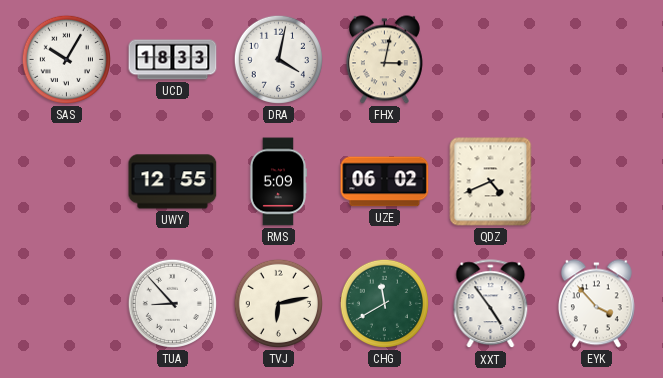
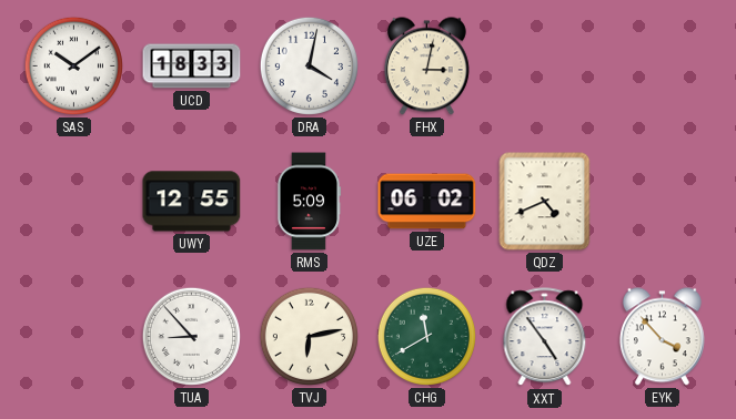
SAS: 10:05 -> 10:09
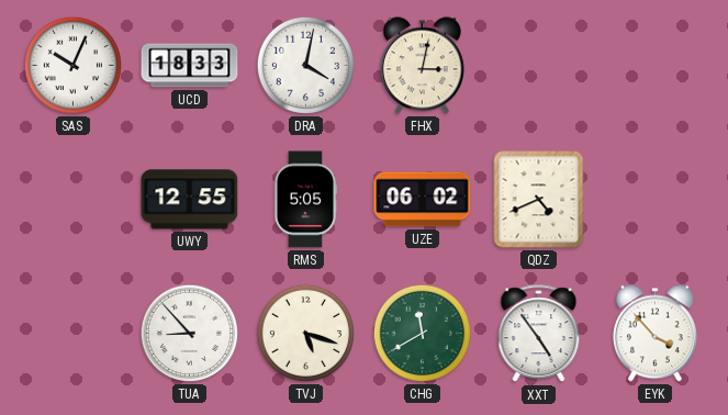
SAS: 10:09 -> 10:04
RMS: 5:09 -> 5:05
TVJ: 6:13 -> 5:18
